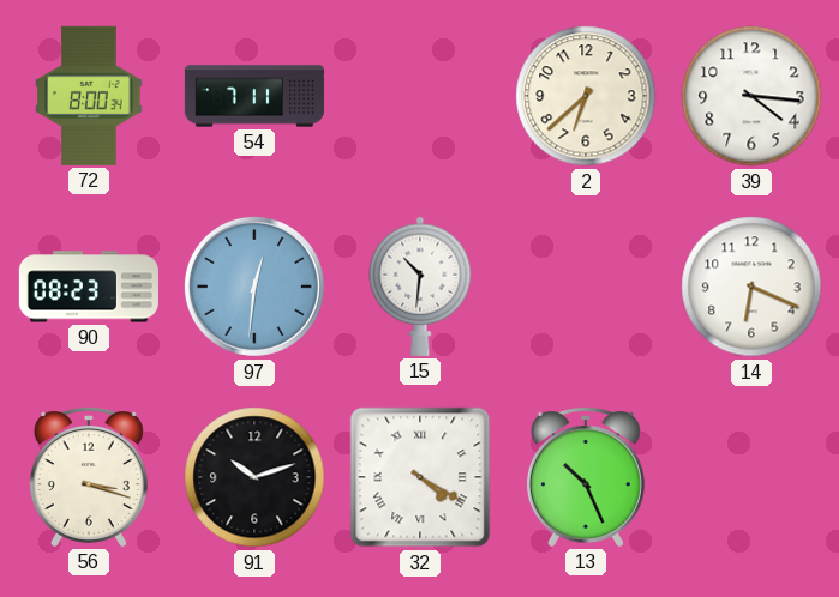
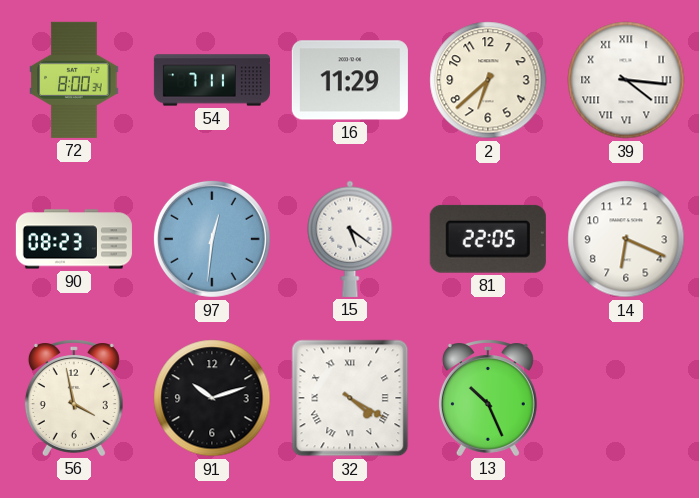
16: none -> 11:29
39 numerals: Arabic -> Roman
15: 10:31 -> 5:21
81: none -> 22:05
56: 3:18 -> 3:58
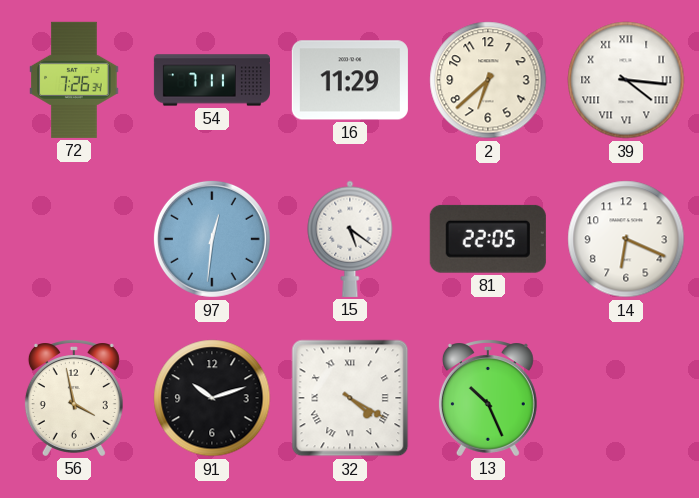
72: 8:00 -> 7:26
90: 08:23 -> none
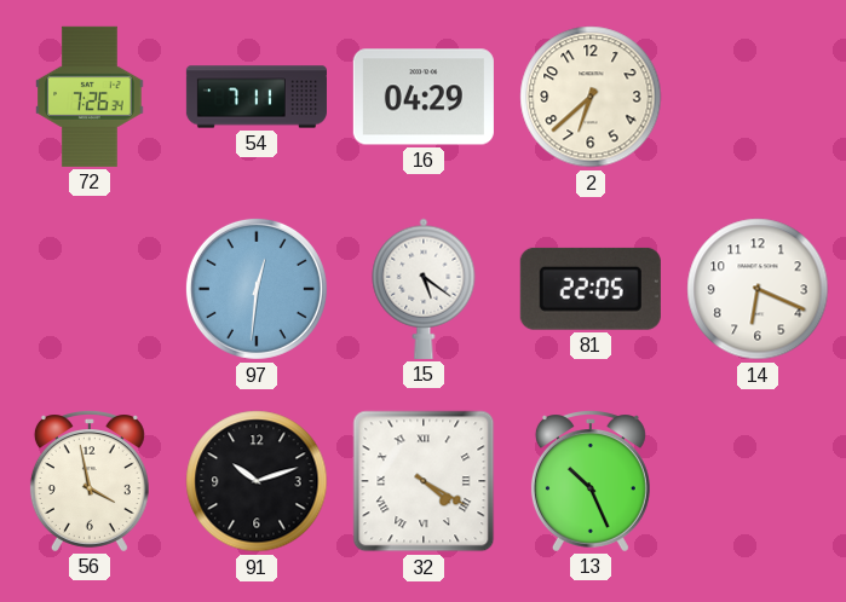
16: 11:29 -> 04:29
39: 4:16 -> none
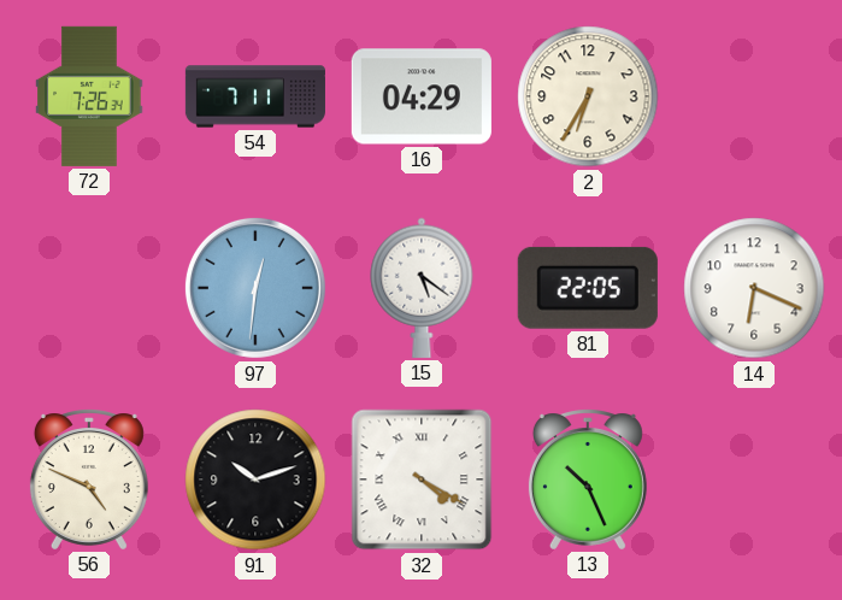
2: 6:38 -> 6:35
56: 3:58 -> 4:49
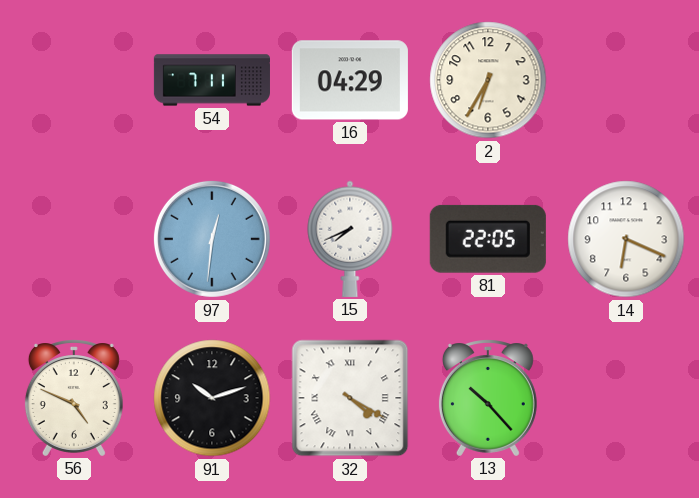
72: 7:26 -> none
15: 5:21 -> 7:41
13: 10:26 -> 10:23
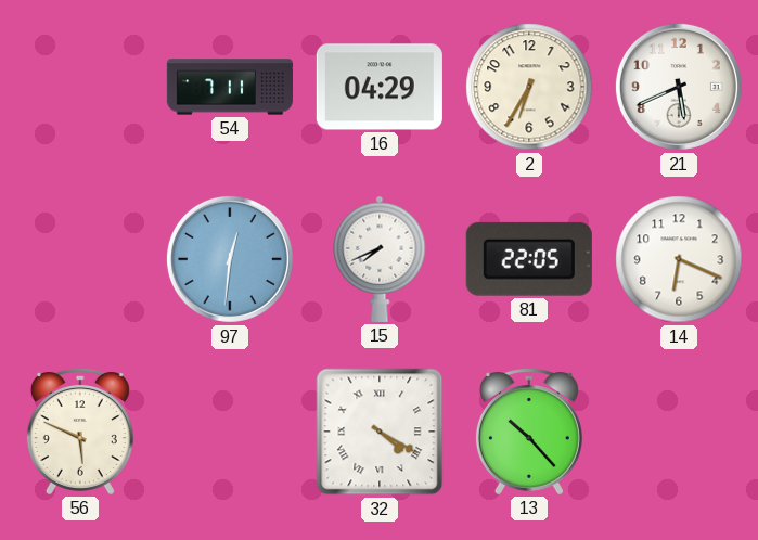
21: none -> 5:41
56: 4:49 -> 5:49
91: 10:12 -> none
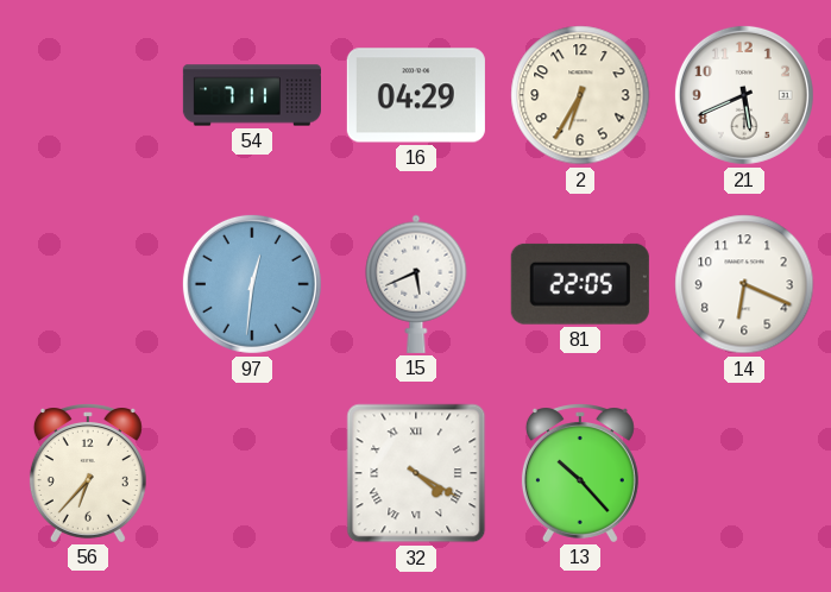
15: 7:41 -> 5:41
56: 5:49 -> 6:37
